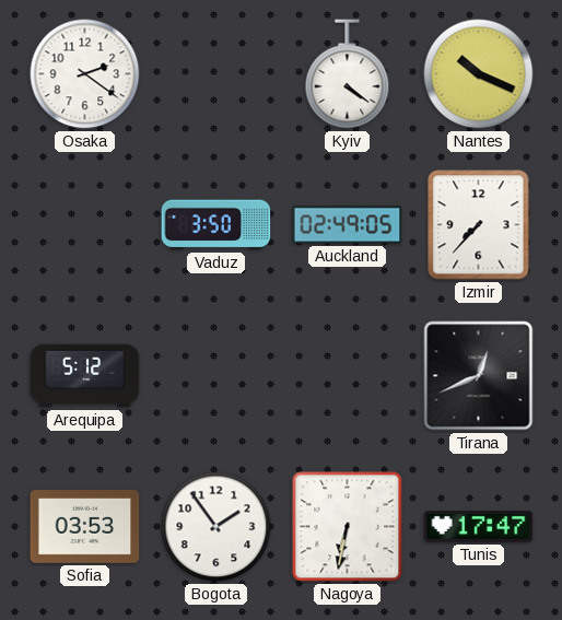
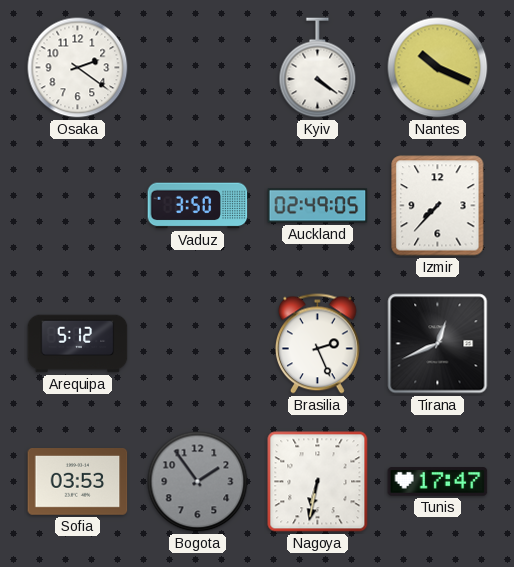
Brasilia: none -> 2:26
Bogota dial: white -> grey
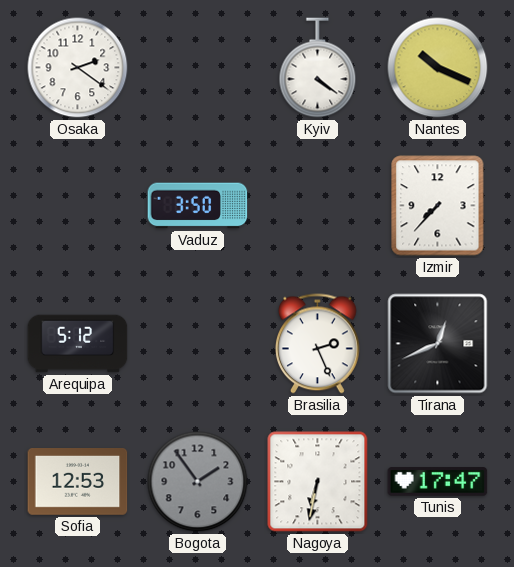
Auckland: 02:49 -> none
Sofia: 03:53 -> 12:53
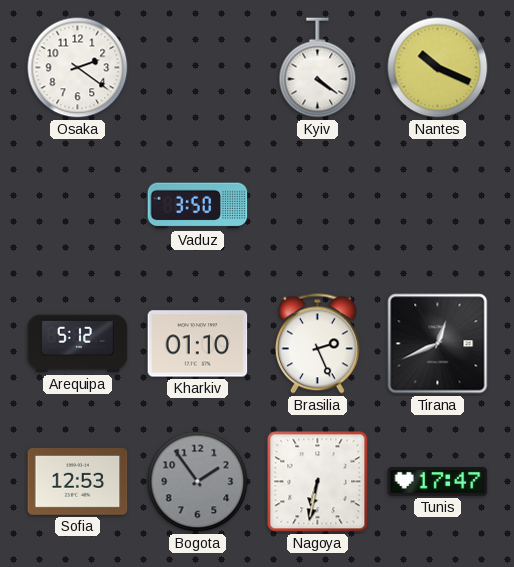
Izmir: 7:37 -> none
Kharkiv: none -> 01:10
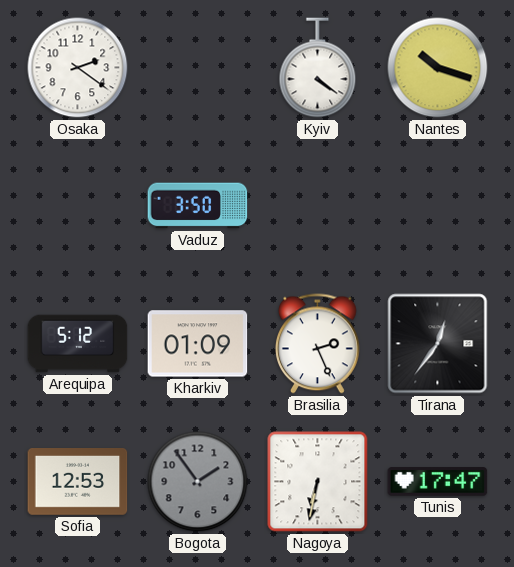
Nantes: 10:19 -> 10:18
Kharkiv: 01:10 -> 01:09
Tirana: 12:41 -> 12:36
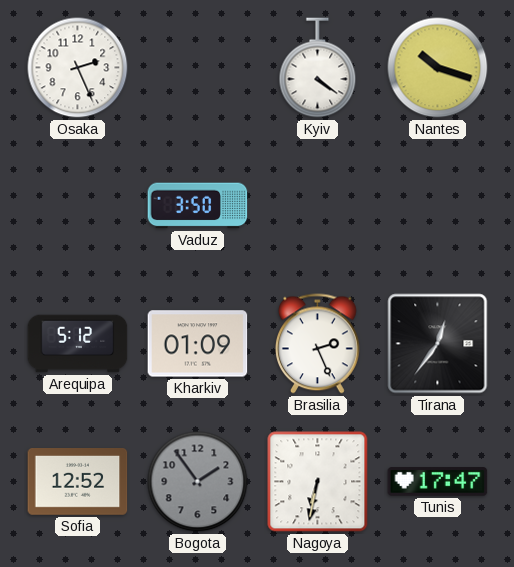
Osaka: 2:21 -> 2:26
Sofia: 12:53 -> 12:52
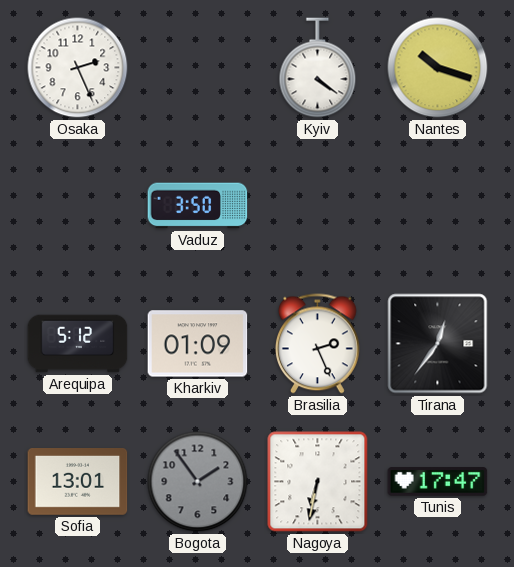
Sofia: 12:52 -> 13:01
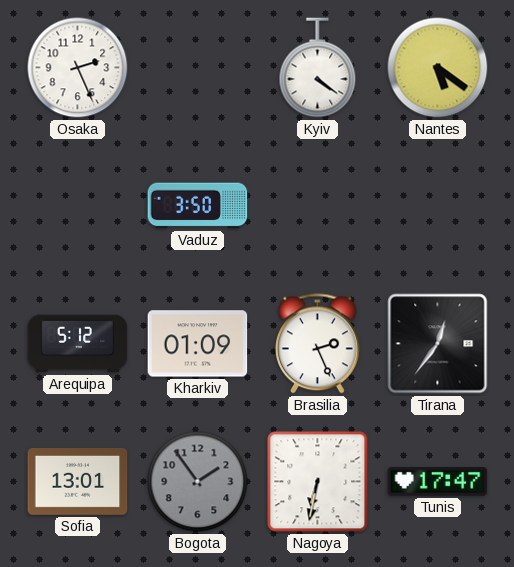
Nantes: 10:18 -> 5:21
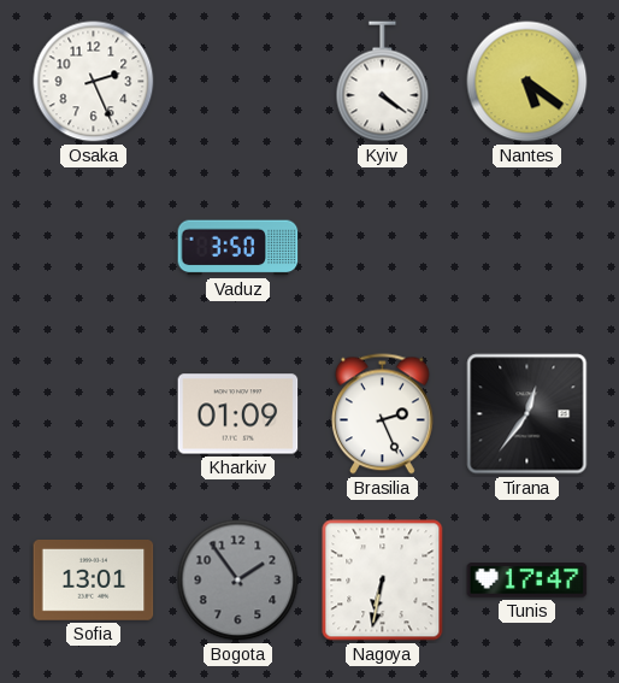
Arequipa: 5:12 -> none
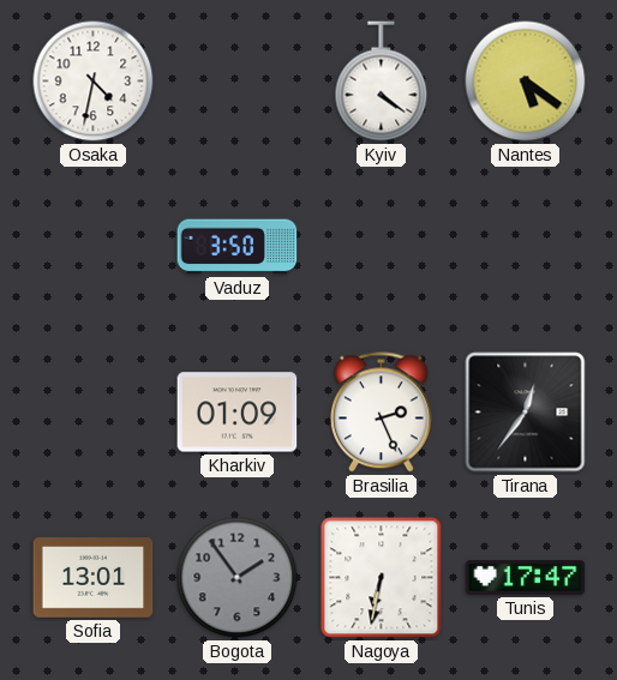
Osaka: 2:26 -> 4:32
